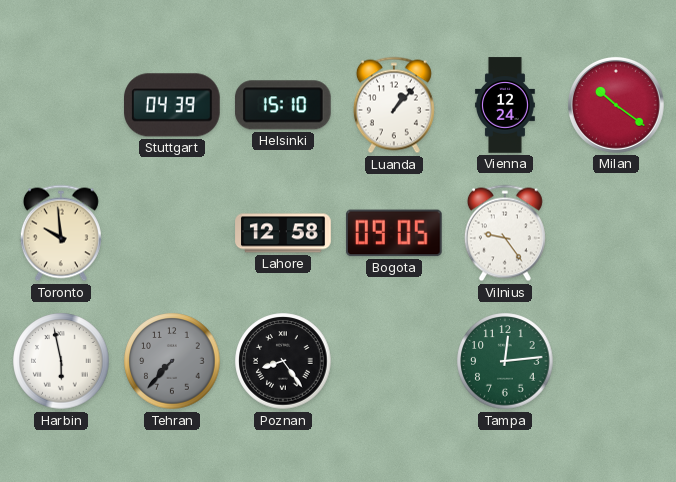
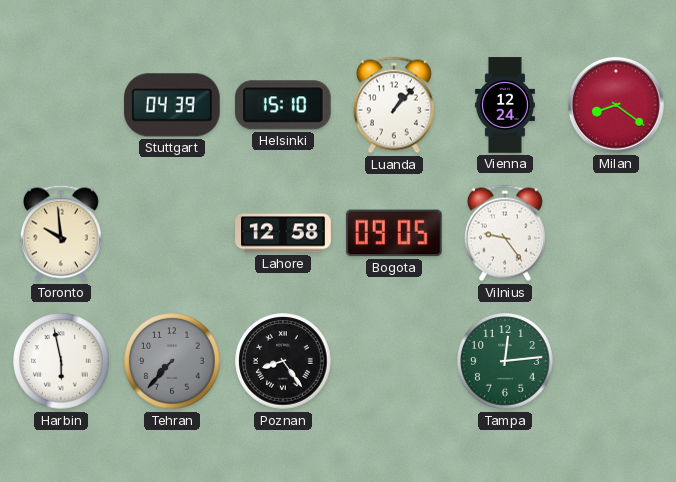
Milan: 10:21 -> 8:21
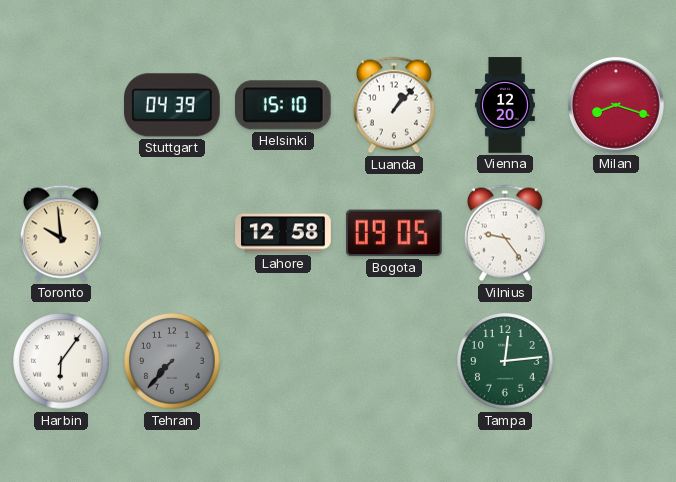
Vienna: 12:24 -> 12:20
Milan: 8:21 -> 8:18
Harbin: 5:58 -> 6:06
Poznan: 8:24 -> none
